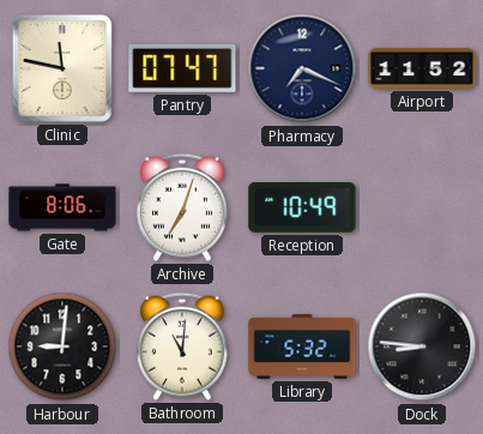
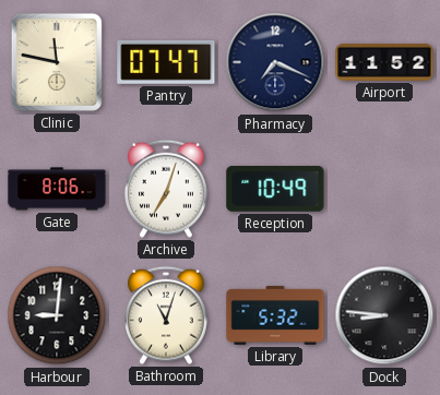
Bathroom: 11:01 -> 11:03
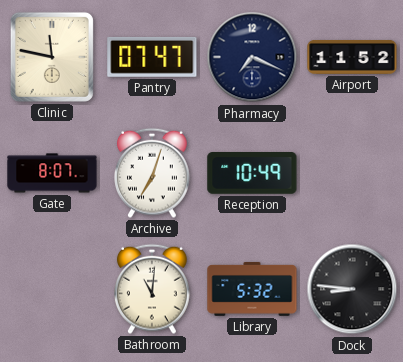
Gate: 8:06 -> 8:07
Harbour: 9:01 -> none
Bathroom: 11:03 -> 11:01
